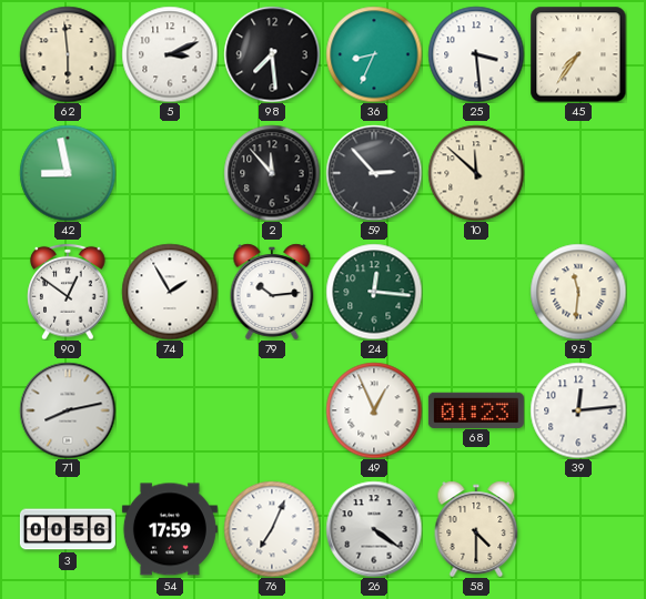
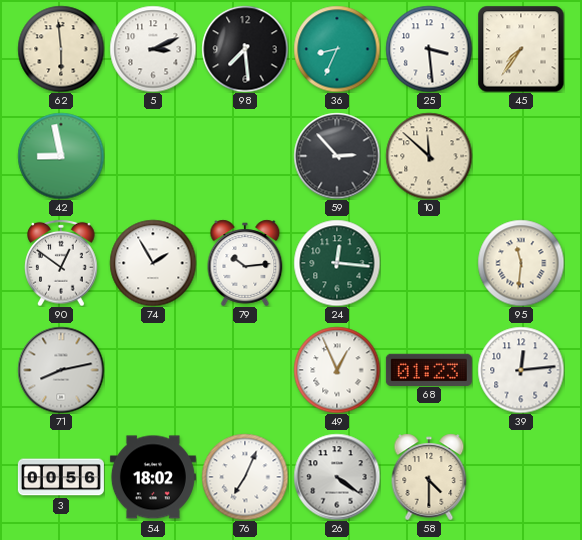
2: 11:53 -> none
54: 17:59 -> 18:02
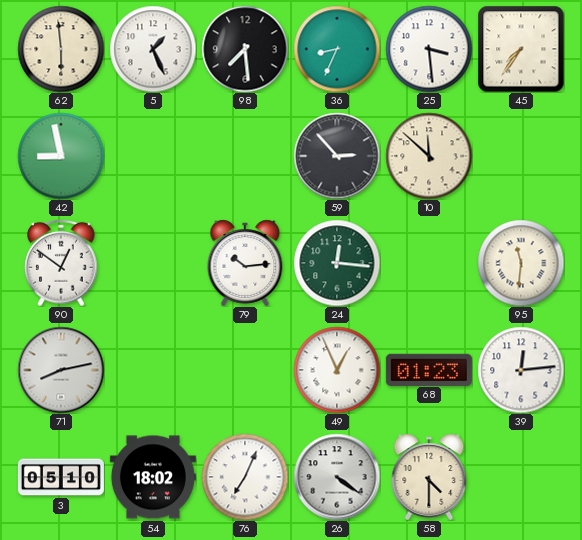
5: 3:11 -> 1:26
74: 1:55 -> none
3: 00:56 -> 05:10
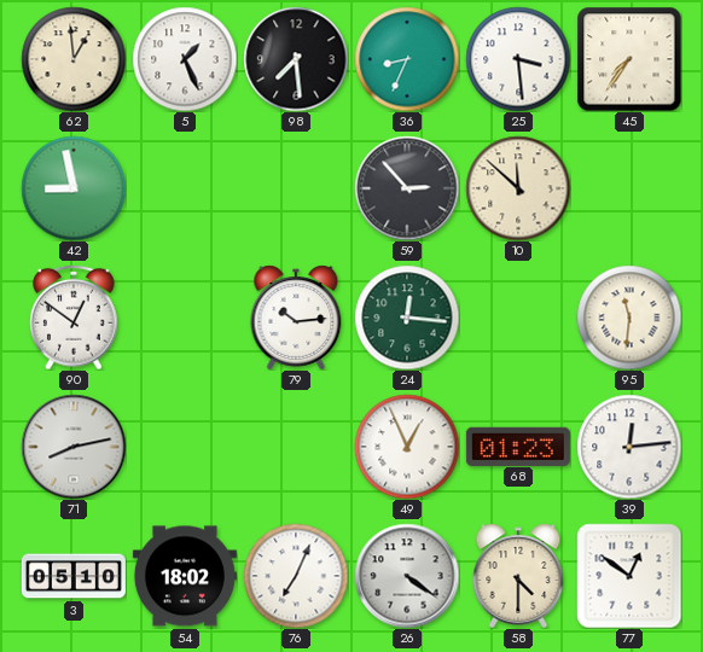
62: 5:59 -> 12:59
77: none -> 12:51
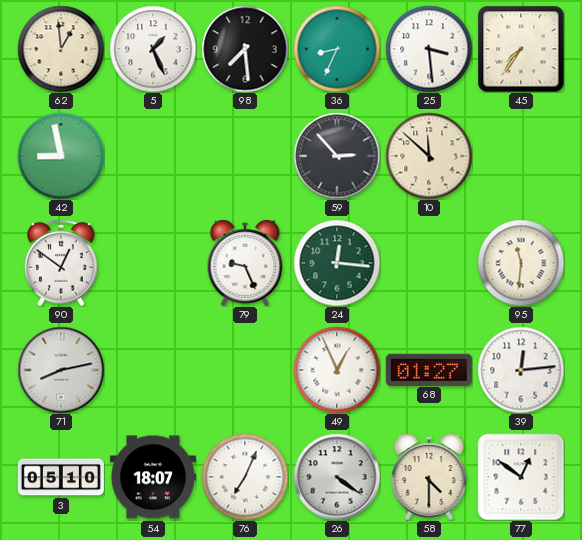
79: 10:14 -> 9:26
68: 01:23 -> 01:27
54: 18:02 -> 18:07
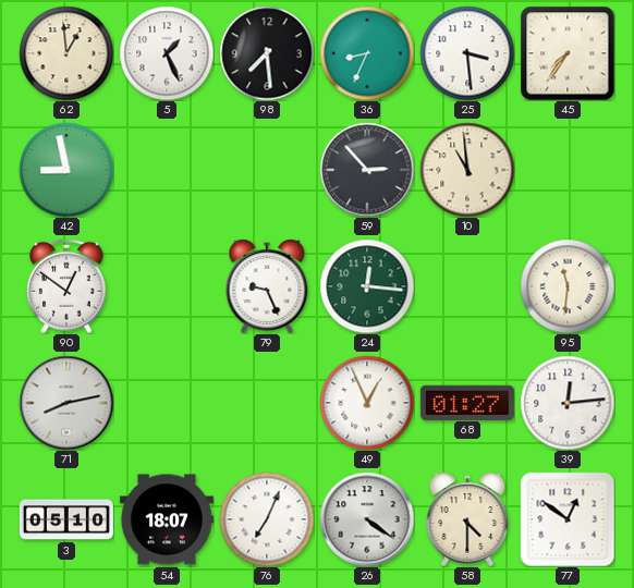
10: 11:52 -> 10:59
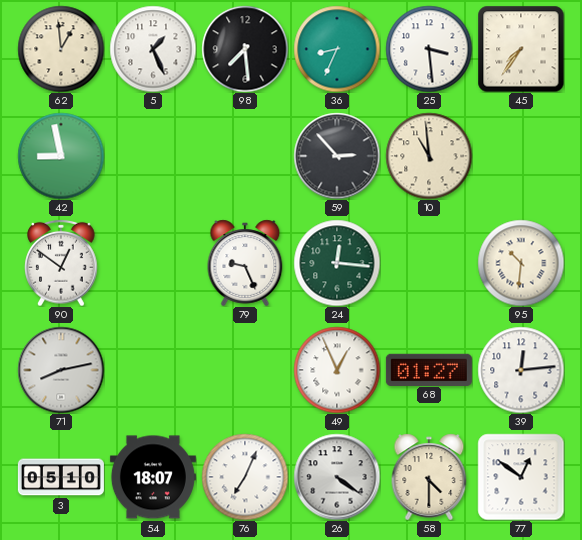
95: 11:31 -> 10:31
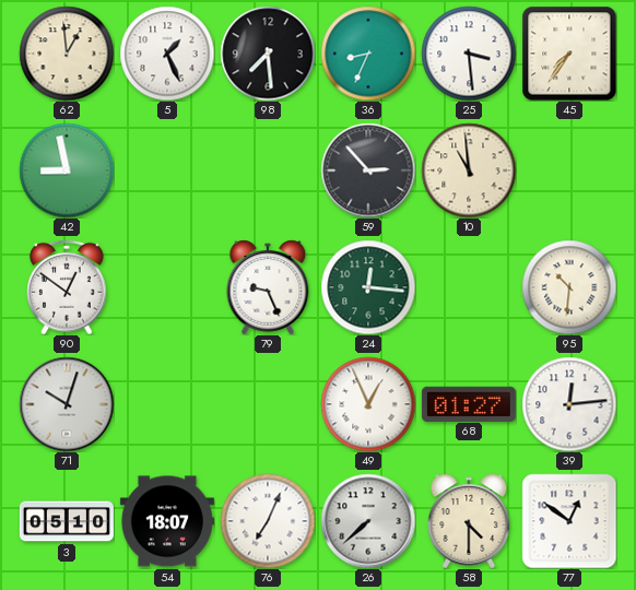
71: 8:13 -> 10:03
26: 4:21 -> 7:38
